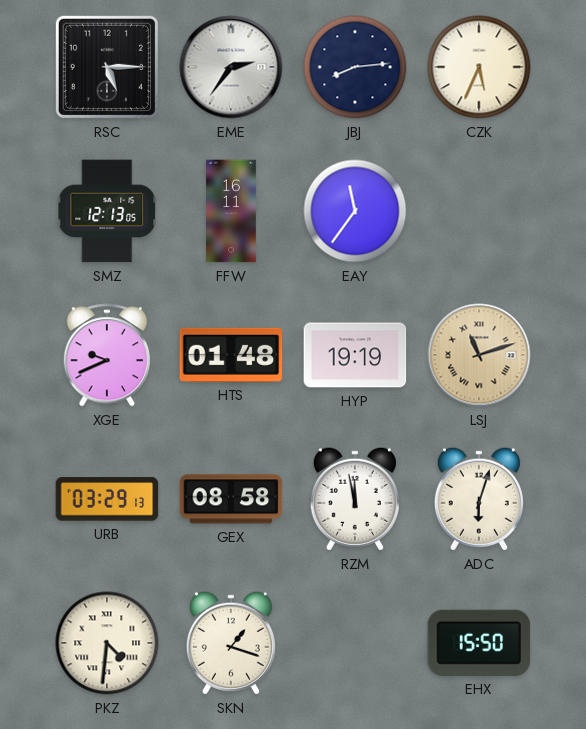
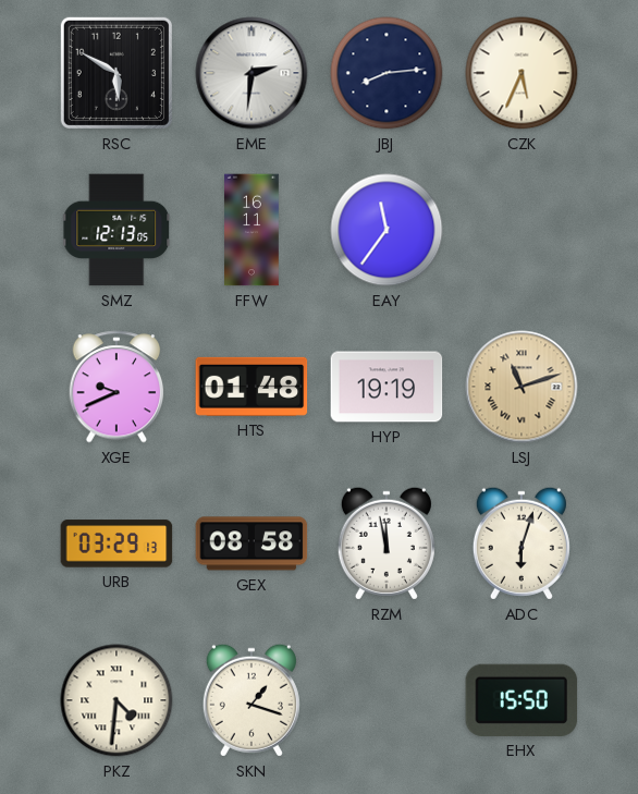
RSC: 5:15 -> 5:50
EME: 2:36 -> 2:31
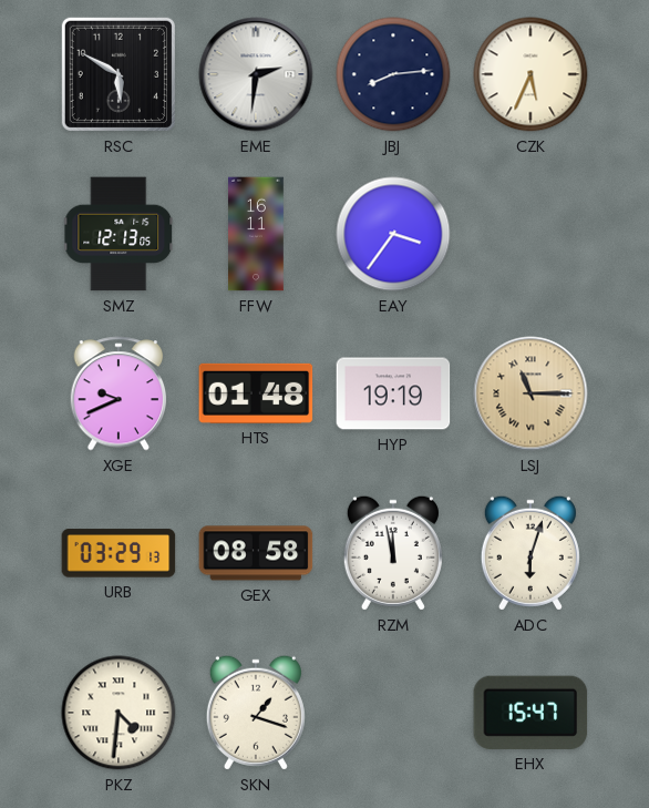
EAY: 11:36 -> 3:36
LSJ: 11:12 -> 11:15
EHX: 15:50 -> 15:47
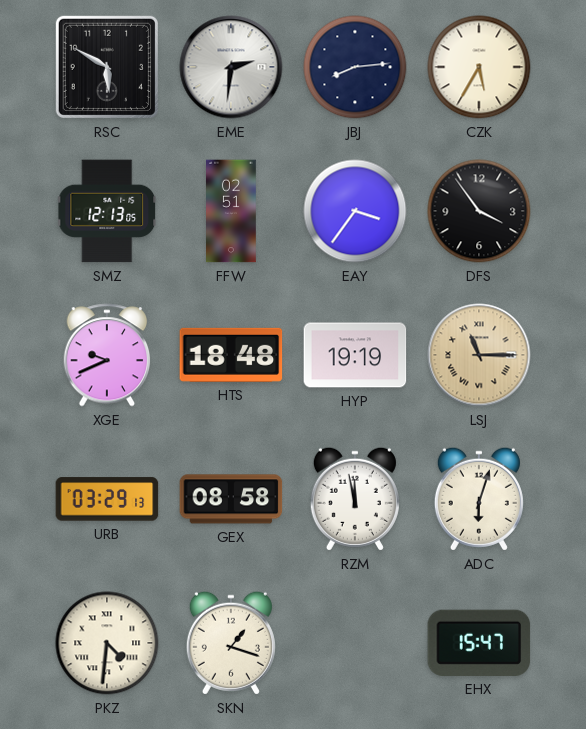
CZK: 5:34 -> 5:35
FFW: 16:11 -> 02:51
DFS: none -> 3:54
HTS: 01:48 -> 18:48
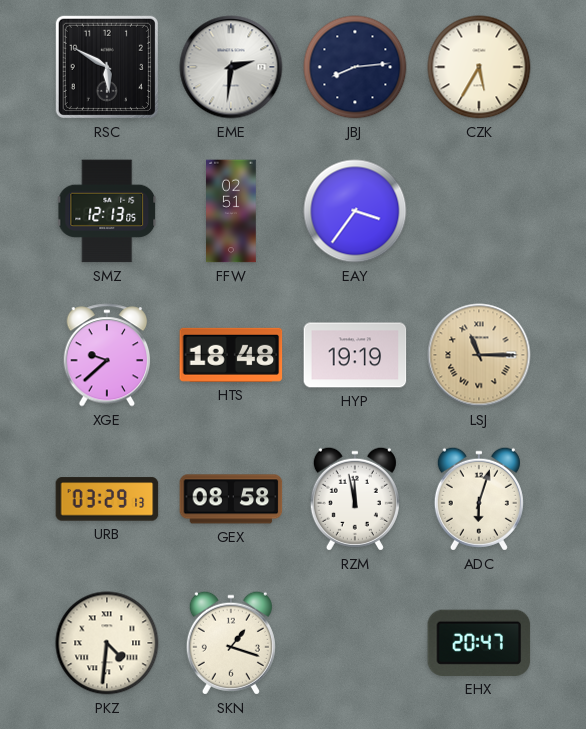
DFS: 3:54 -> none
XGE: 9:41 -> 9:38
EHX: 15:47 -> 20:47
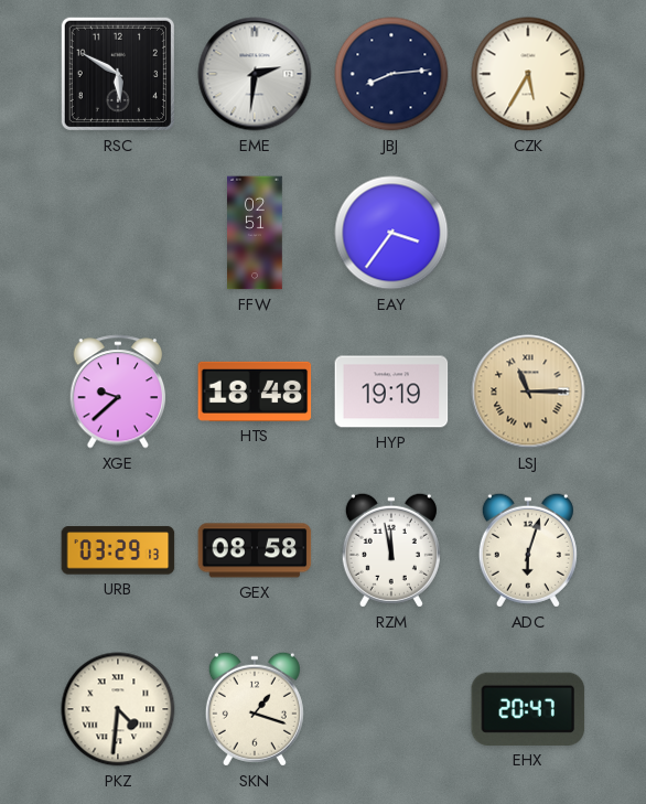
SMZ: 12:13 -> none
